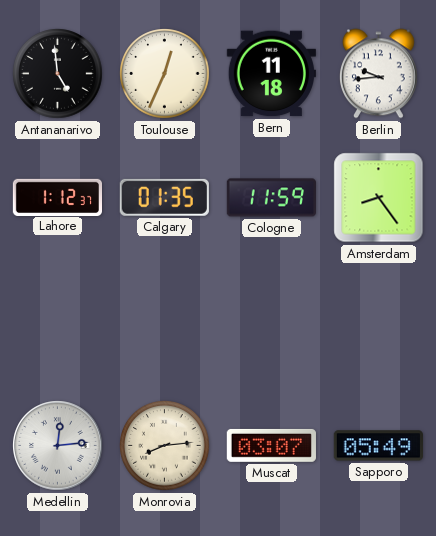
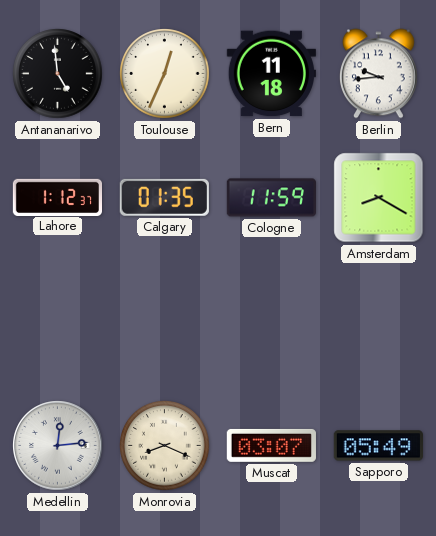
Amsterdam: 8:24 -> 8:20
Monrovia: 8:14 -> 8:19
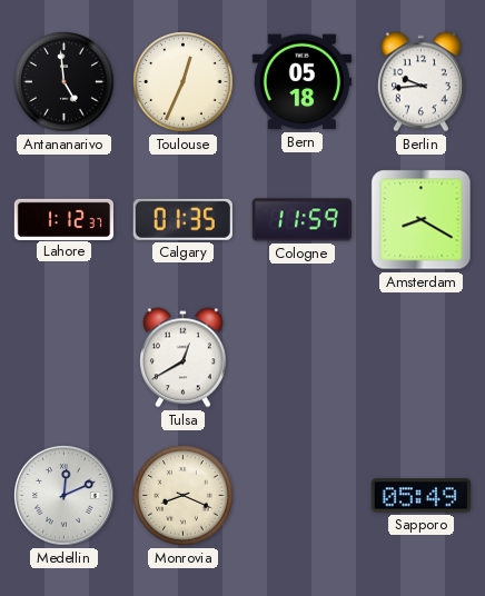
Bern: 11:18 -> 05:18
Tulsa: none -> 12:40
Medellin: 12:14 -> 12:11
Muscat: 03:07 -> none
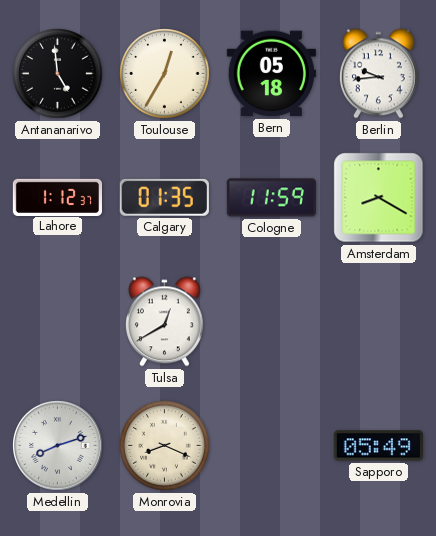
Toulouse: 12:34 -> 12:35
Medellin: 12:11 -> 8:12
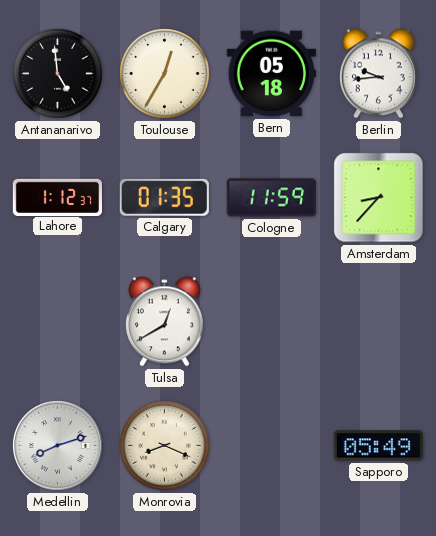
Amsterdam: 8:20 -> 8:37
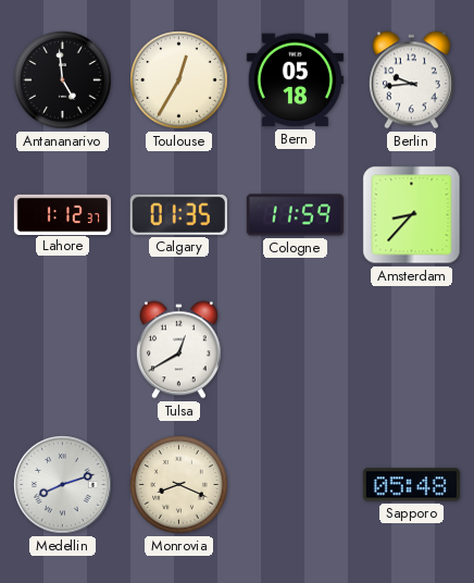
Sapporo: 05:49 -> 05:48
